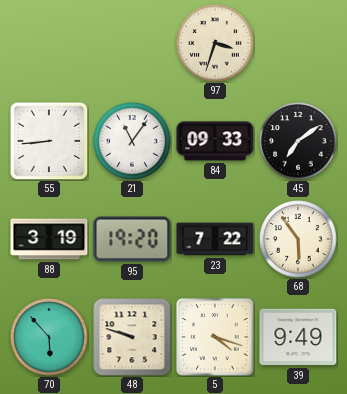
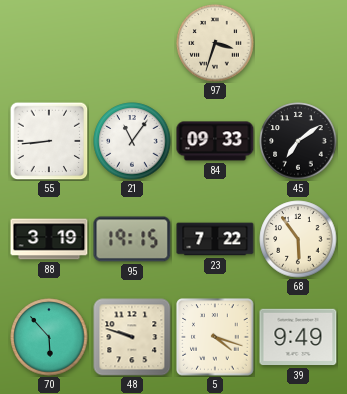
95: 19:20 -> 19:15
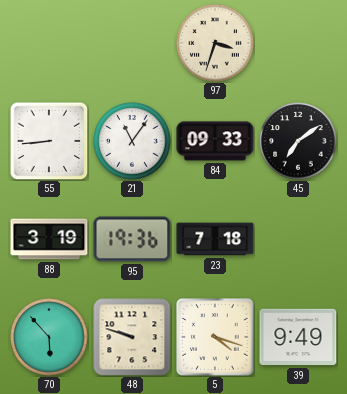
95: 19:15 -> 19:36
23: 7:22 -> 7:18
68: 5:54 -> none
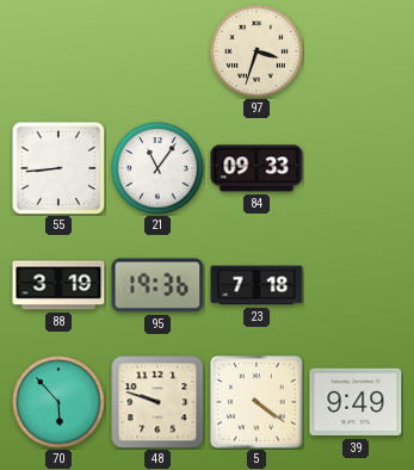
45: 7:09 -> none
5: 4:18 -> 4:21
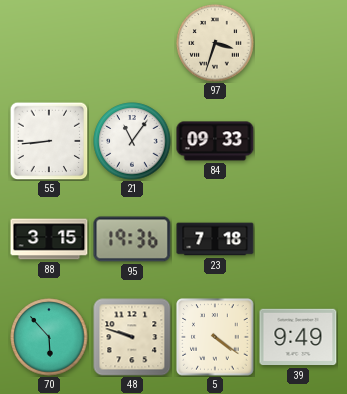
88: 3:19 -> 3:15
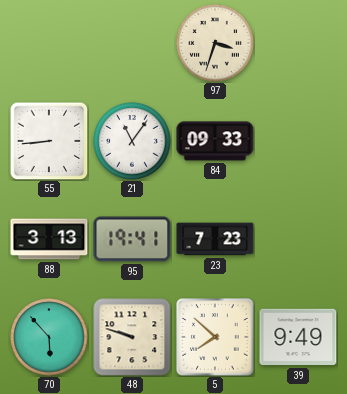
88: 3:15 -> 3:13
95: 19:36 -> 19:41
23: 7:18 -> 7:23
5: 4:21 -> 7:52
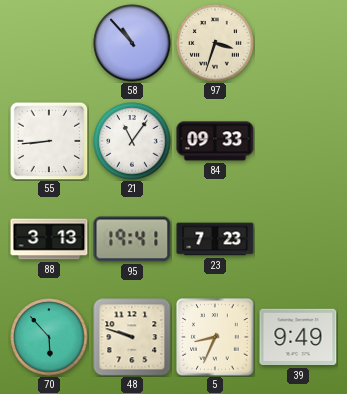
58: none -> 10:53
5: 7:52 -> 8:34
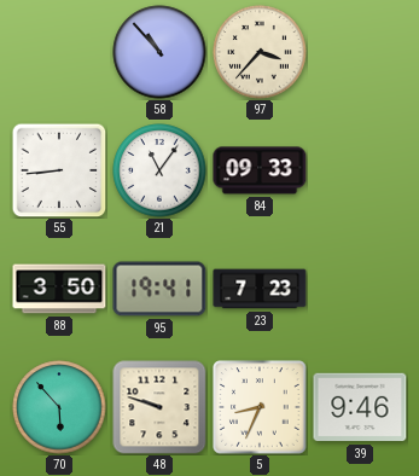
97: 3:33 -> 3:37
88: 3:13 -> 3:50
39: 9:49 -> 9:46
